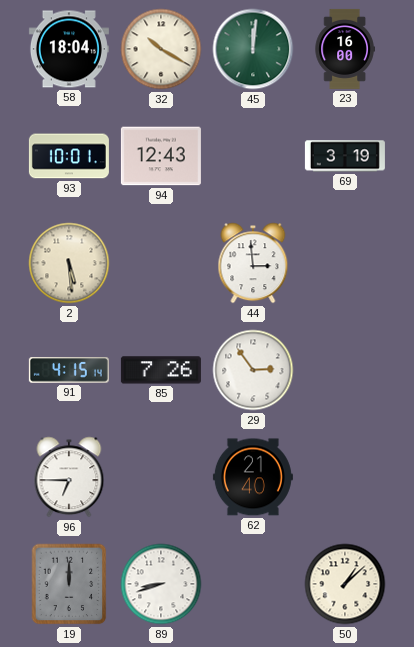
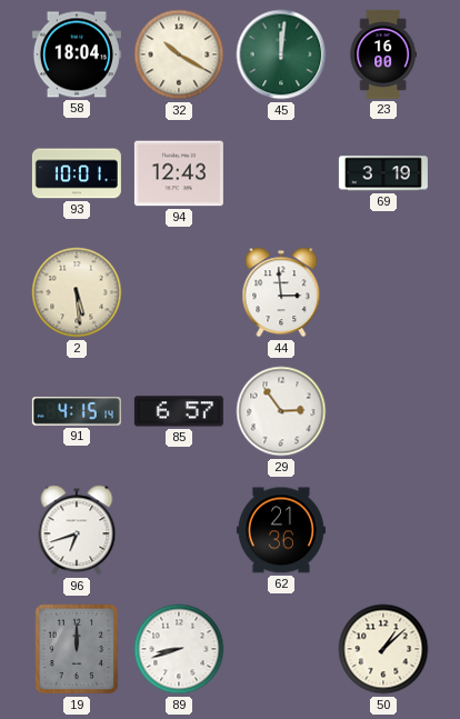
85: 7:26 -> 6:57
96: 6:45 -> 6:42
62: 21:40 -> 21:36
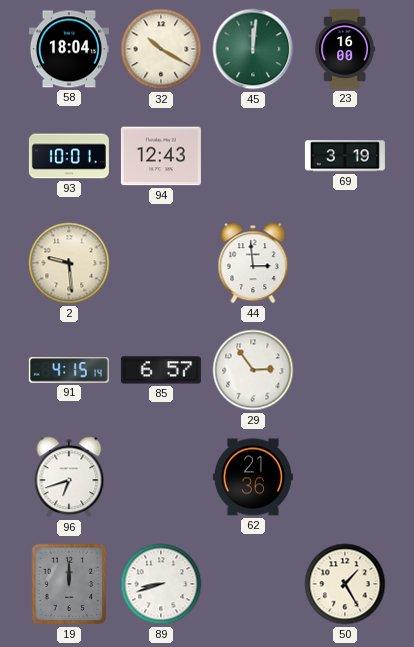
2: 5:29 -> 9:29
50: 1:08 -> 1:25
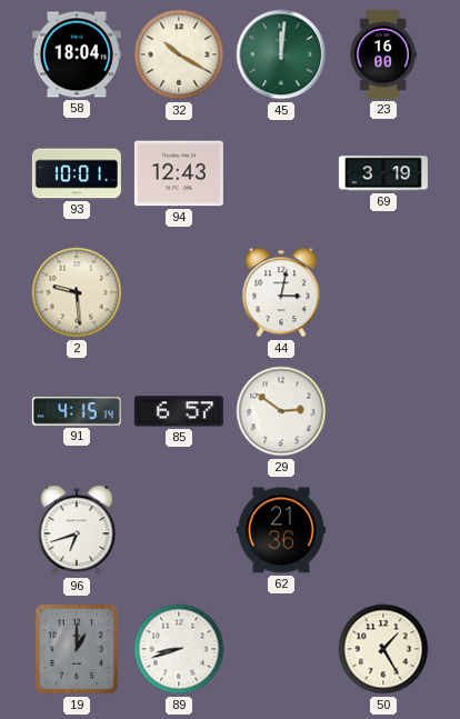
44: 2:59 -> 3:02
29: 2:54 -> 2:51
19: 12:00 -> 1:00
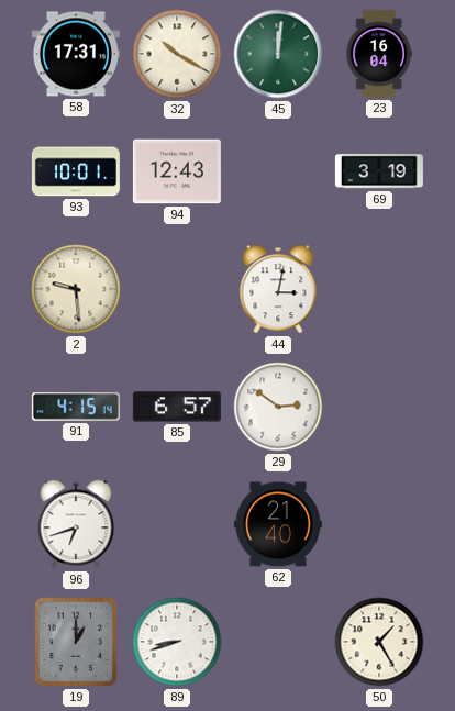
58: 18:04 -> 17:31
23: 16:00 -> 16:04
62: 21:36 -> 21:40
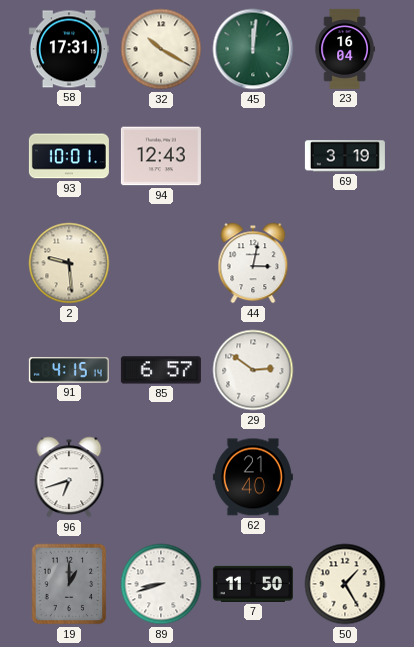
7: none -> 11:50
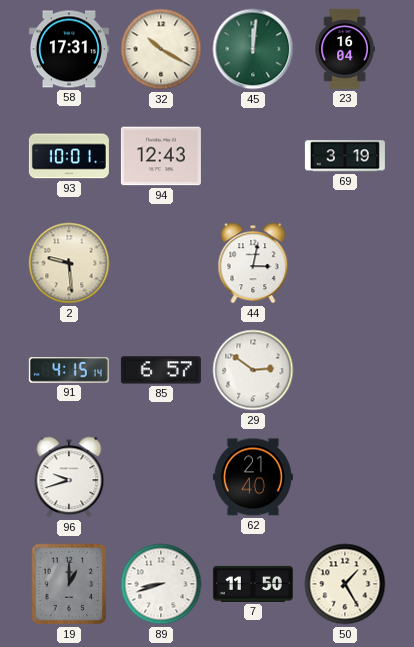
96: 6:42 -> 9:42
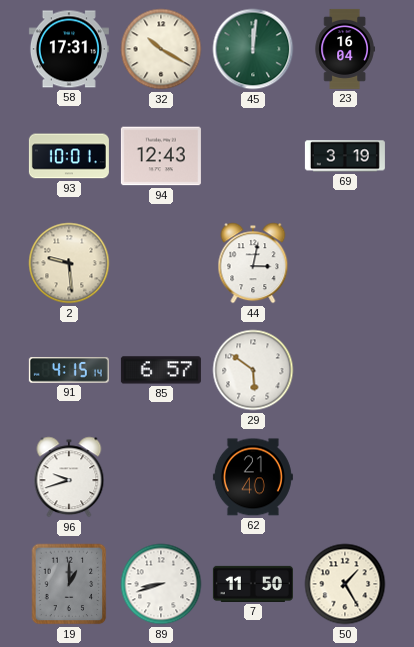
29: 2:51 -> 5:51
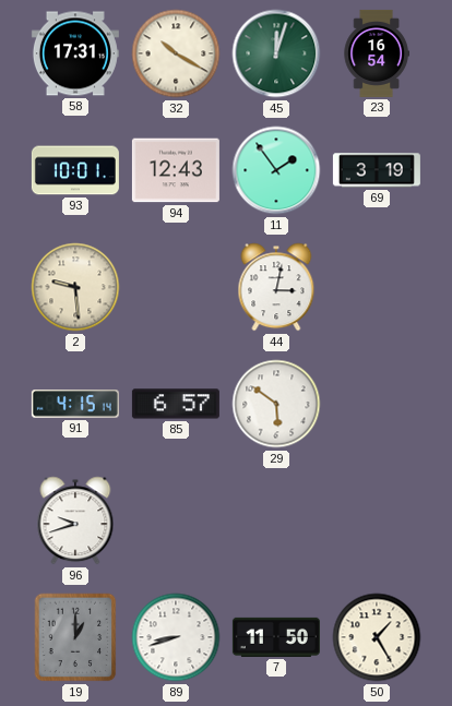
45: 12:01 -> 12:03
23: 16:04 -> 16:54
11: none -> 1:54
62: 21:40 -> none
